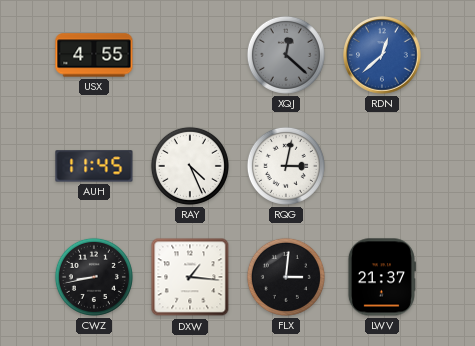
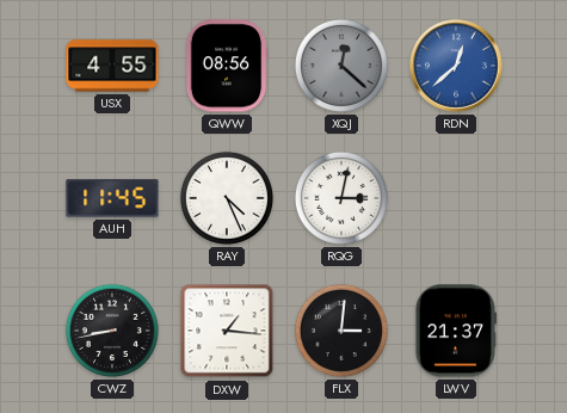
QWW: none -> 08:56
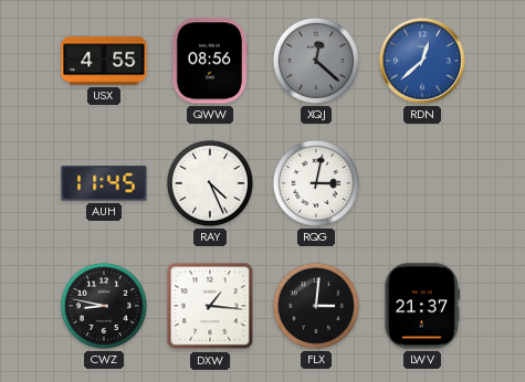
CWZ: 8:43 -> 8:47
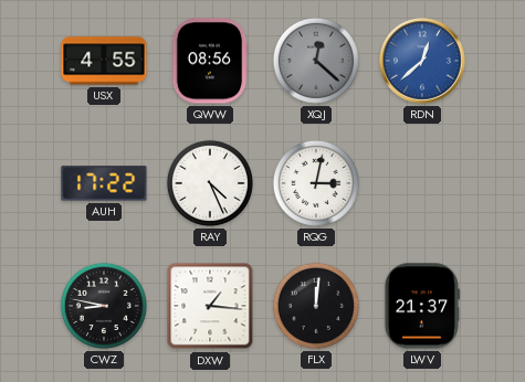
AUH: 11:45 -> 17:22
FLX: 3:01 -> 12:01
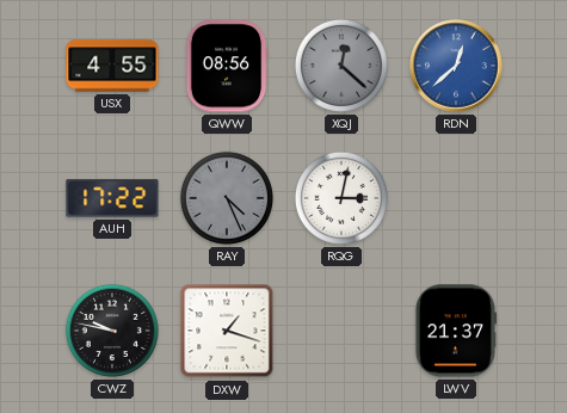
RAY dial: white -> grey
CWZ: 8:47 -> 9:47
DXW: 1:16 -> 1:18
FLX: 12:01 -> none
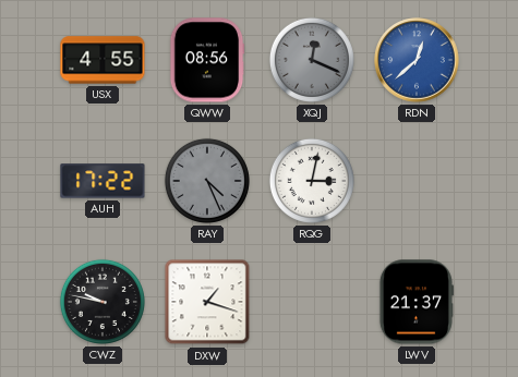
XQJ: 12:22 -> 12:19
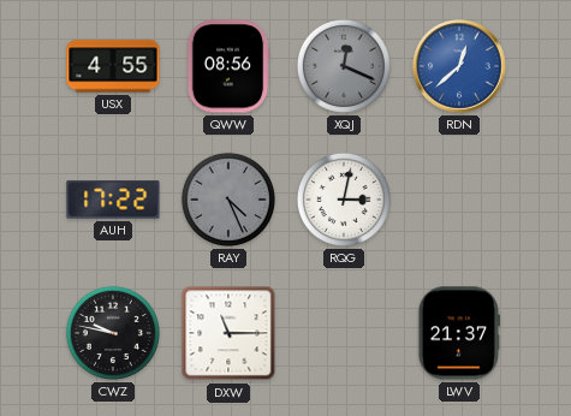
DXW: 1:18 -> 11:15
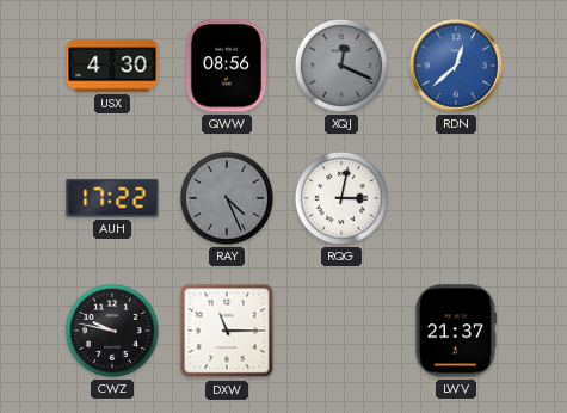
USX: 4:55 -> 4:30
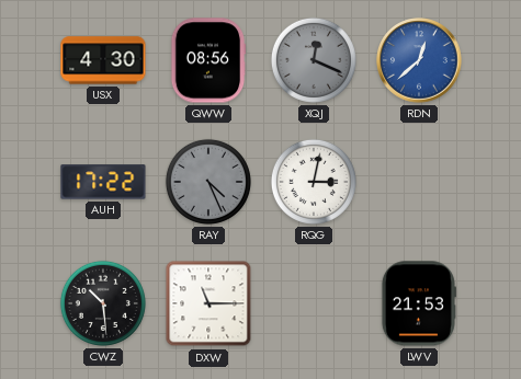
CWZ: 9:47 -> 10:29
LWV: 21:37 -> 21:53
